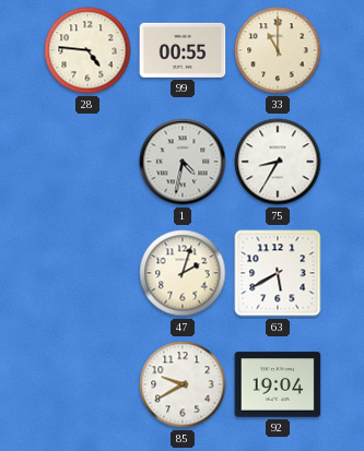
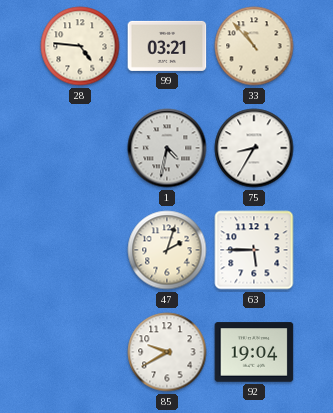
99: 00:55 -> 03:21
33: 11:00 -> 10:53
63: 5:40 -> 5:45
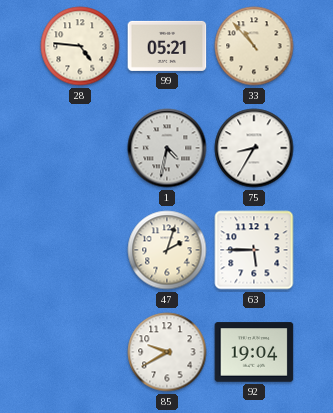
99: 03:21 -> 05:21
